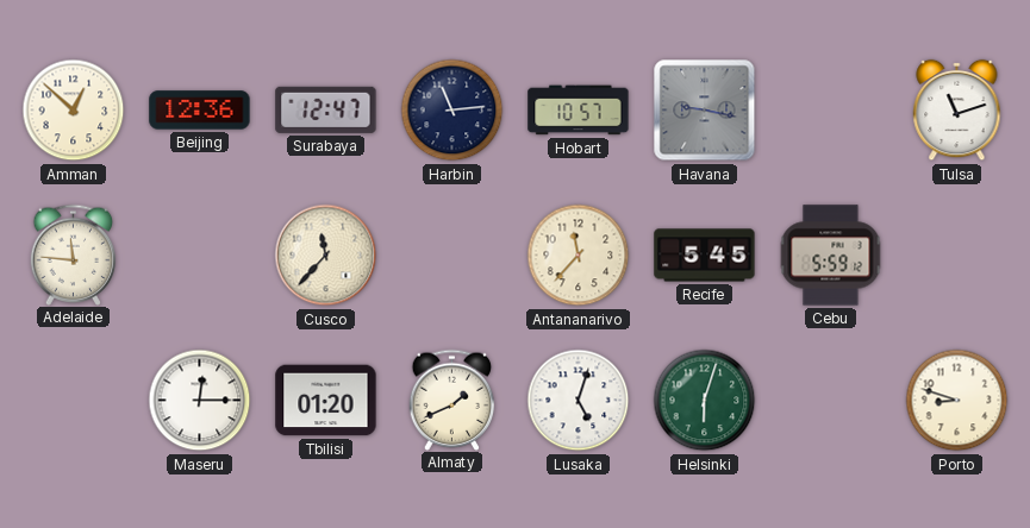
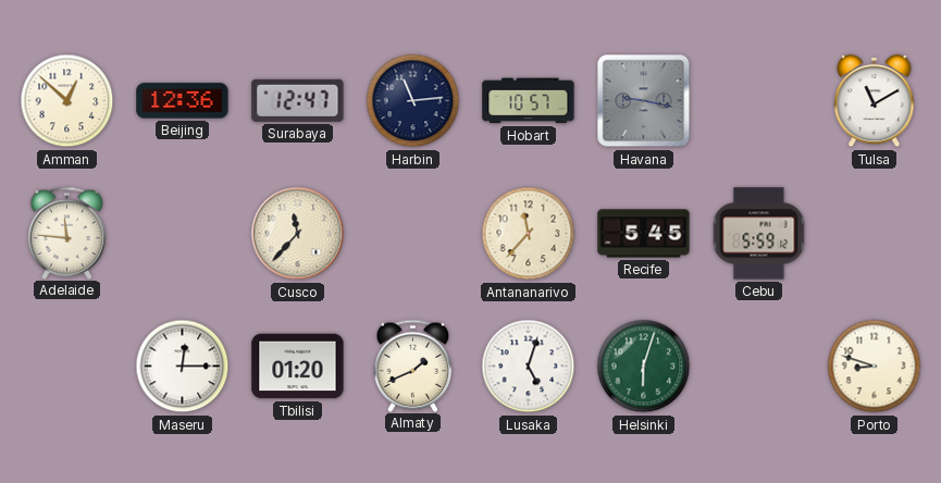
Tulsa: 11:12 -> 11:10
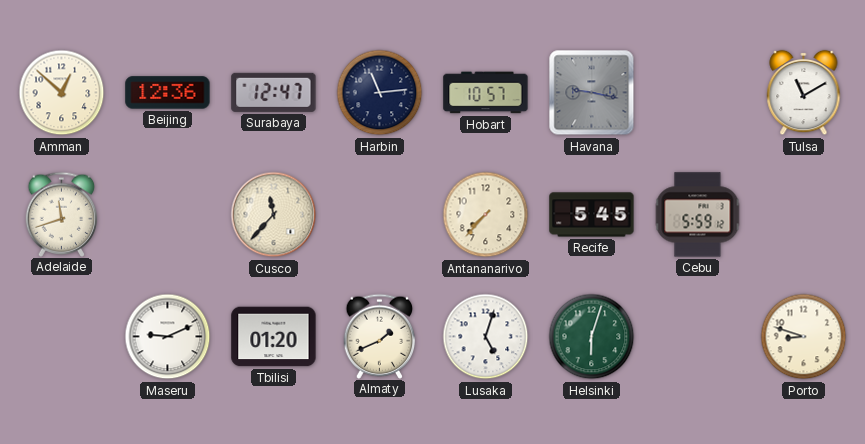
Adelaide: 11:46 -> 11:42
Antananarivo: 11:37 -> 7:37
Maseru: 12:15 -> 9:11
